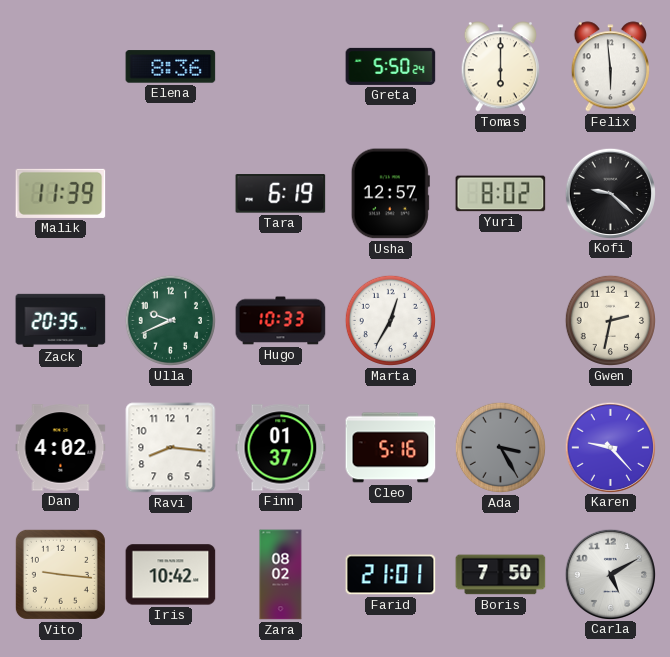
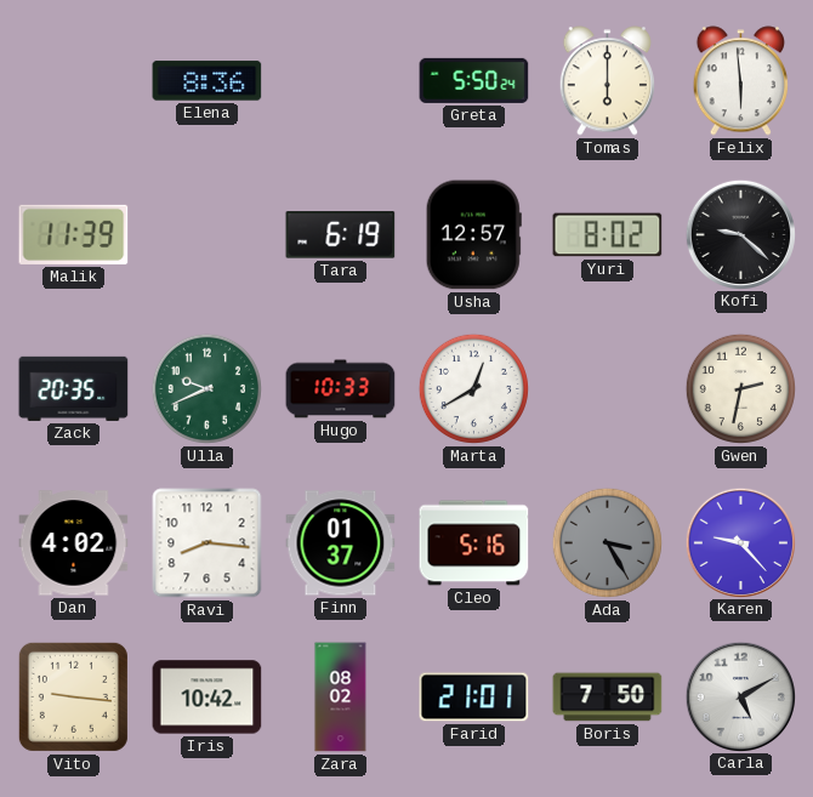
Marta: 12:35 -> 12:40
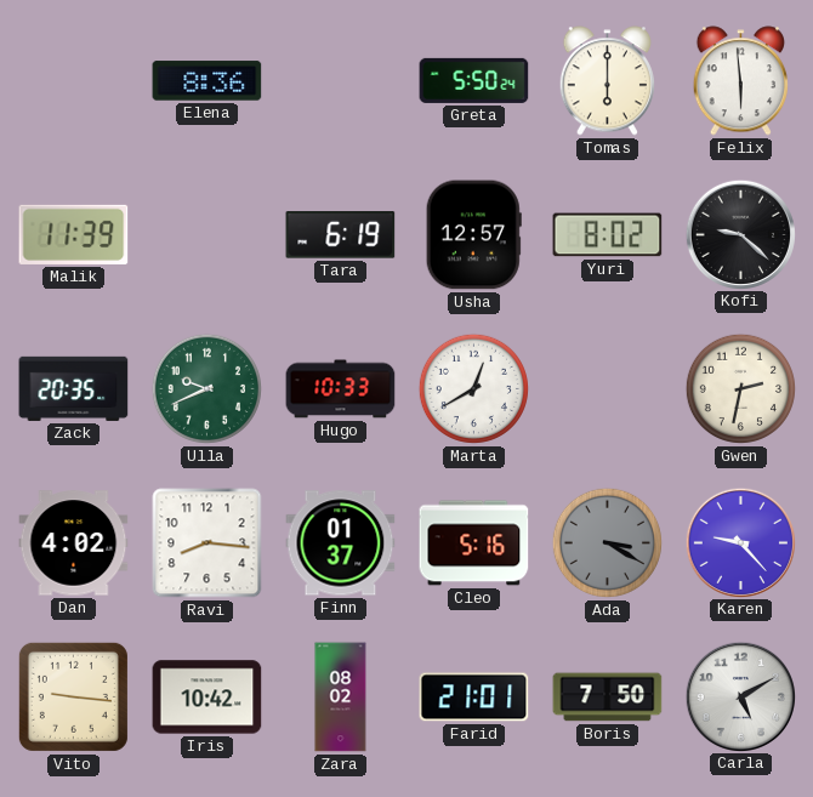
Ada: 3:25 -> 3:20
